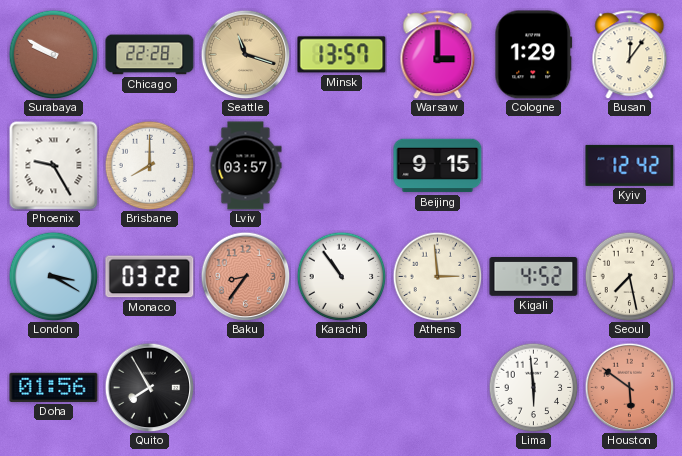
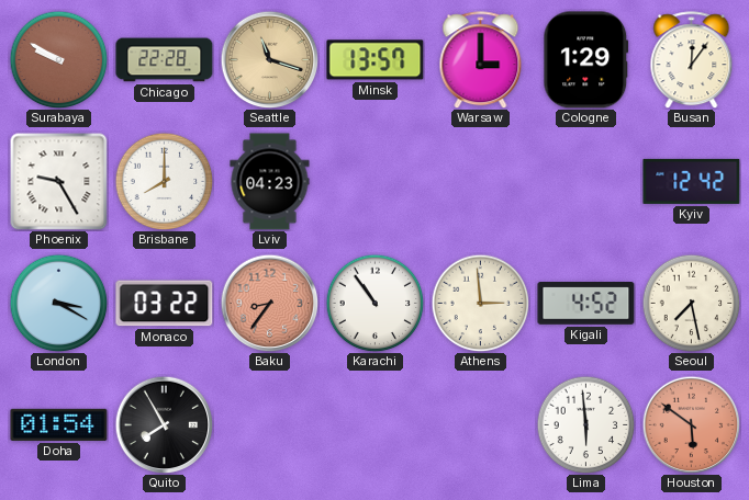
Lviv: 03:57 -> 04:23
Beijing: 9:15 -> none
Doha: 01:56 -> 01:54
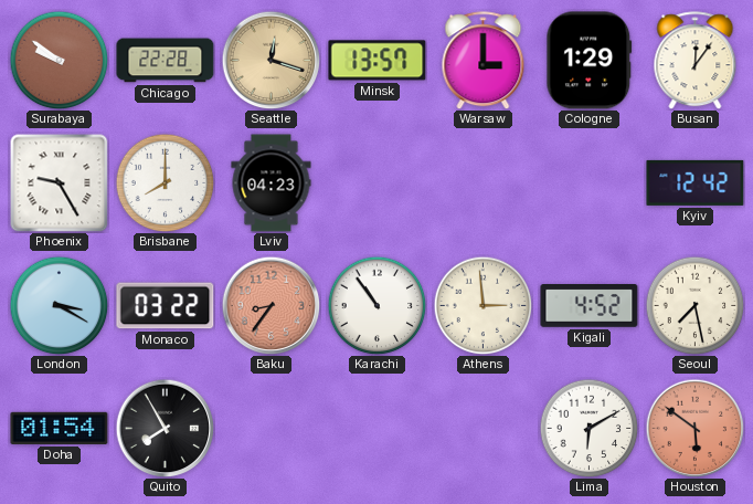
Surabaya: 9:50 -> 9:51
Seattle: 11:18 -> 12:18
Lima: 5:59 -> 6:10
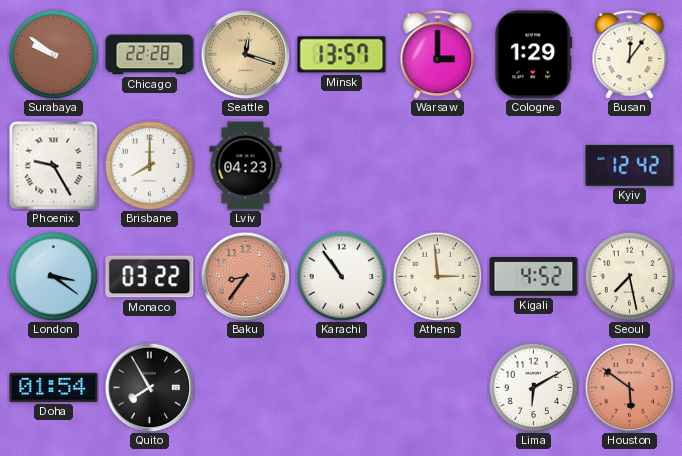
London: 3:20 -> 3:21
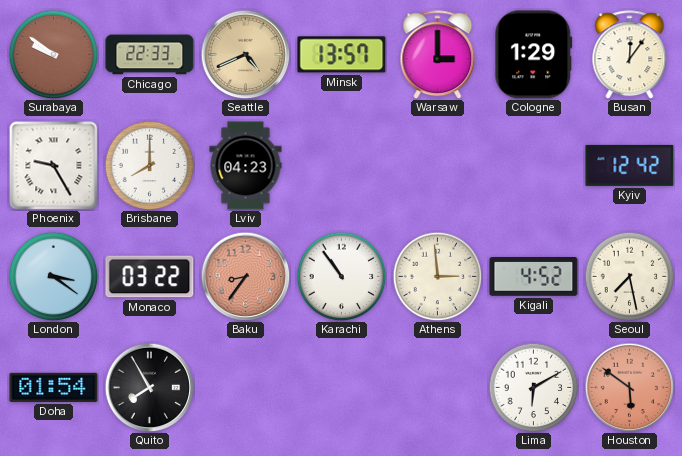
Chicago: 22:28 -> 22:33
Seattle: 12:18 -> 4:41
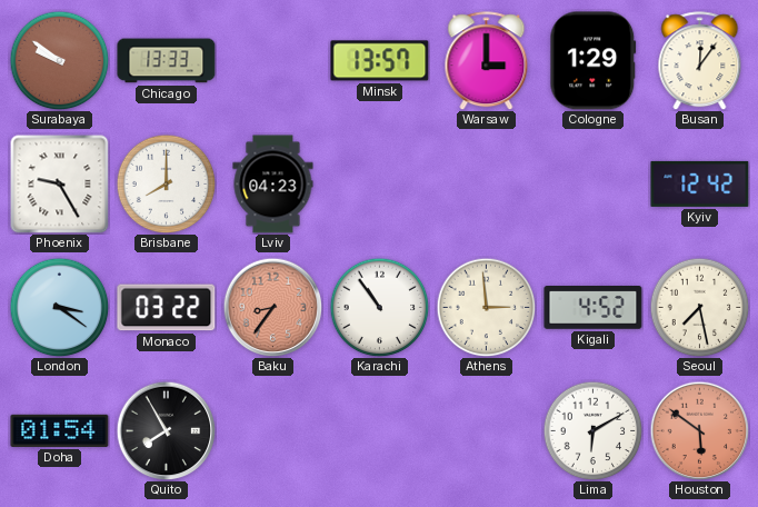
Chicago: 22:33 -> 13:33
Seattle: 4:41 -> none
